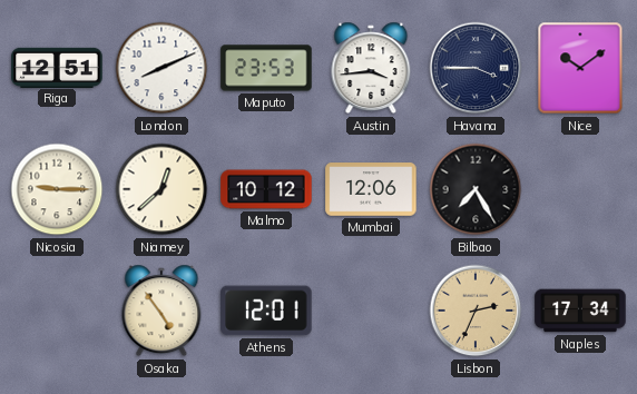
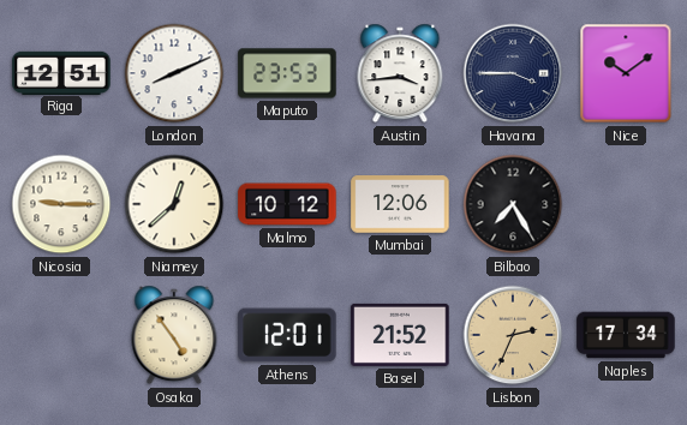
Basel: none -> 21:52
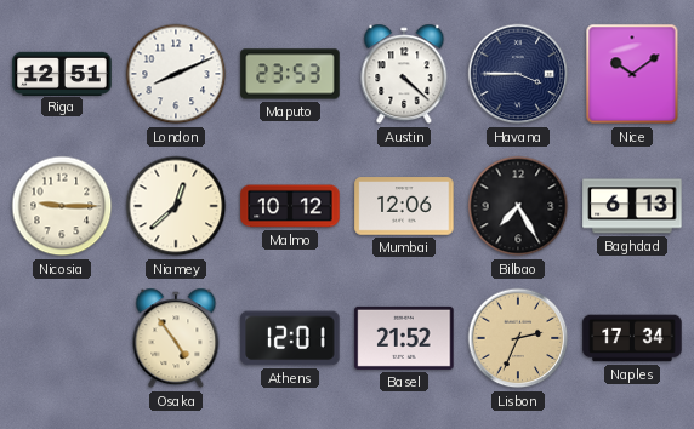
Austin: 3:44 -> 4:22
Baghdad: none -> 6:13
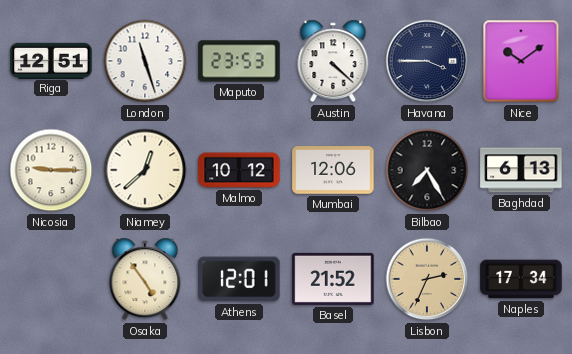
London: 8:11 -> 11:27
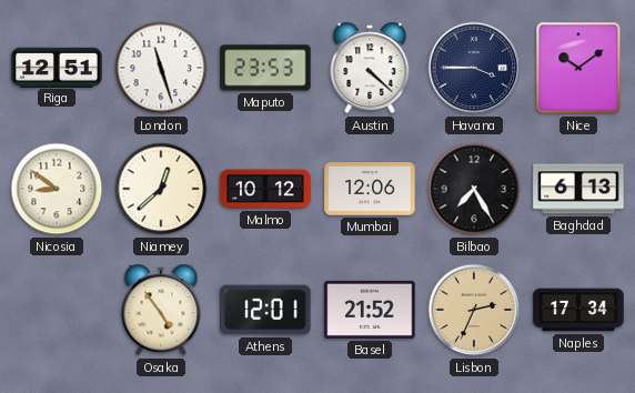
Nicosia: 9:15 -> 8:51
